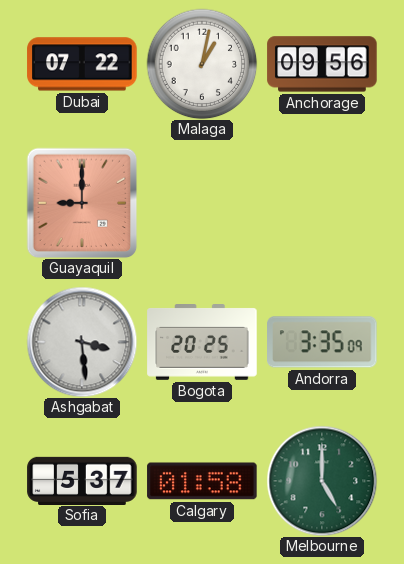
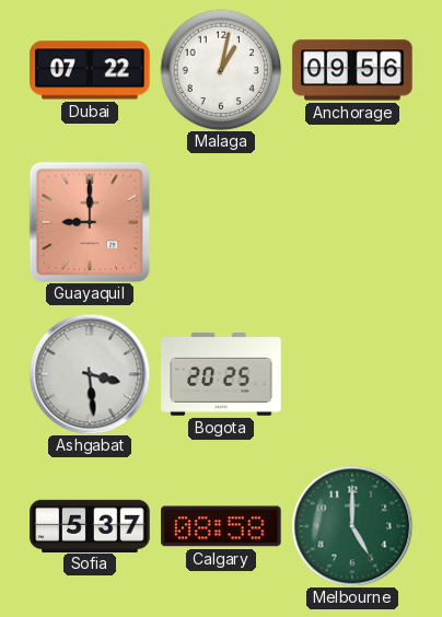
Andorra: 3:35 -> none
Calgary: 01:58 -> 08:58
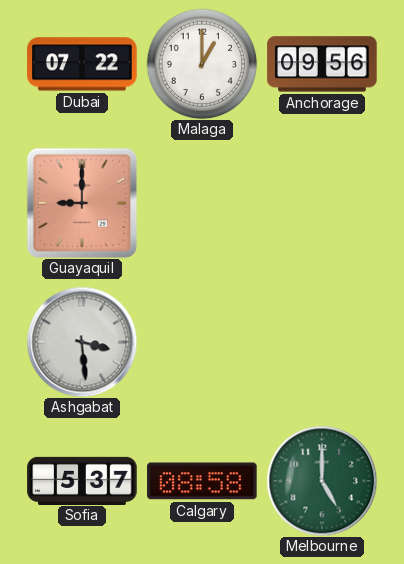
Malaga: 1:02 -> 1:00
Bogota: 20:25 -> none
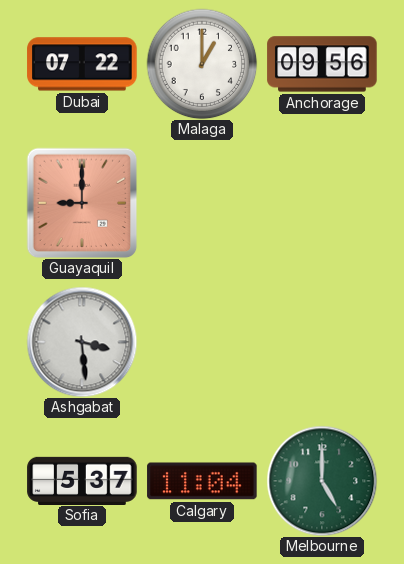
Calgary: 08:58 -> 11:04
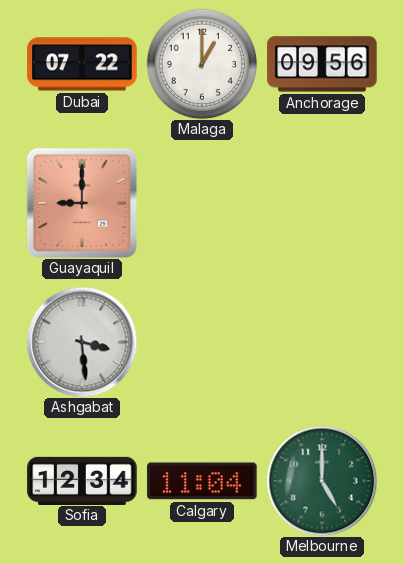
Sofia: 5:37 -> 12:34
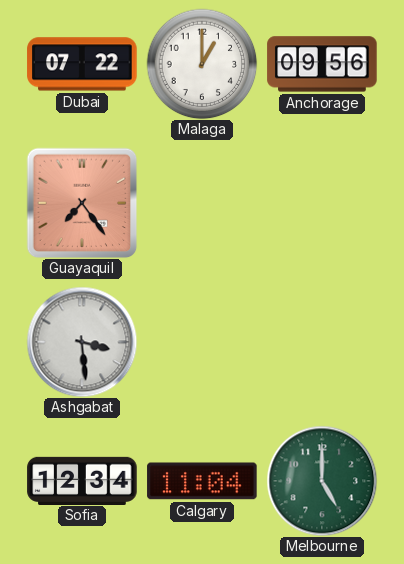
Guayaquil: 9:00 -> 7:24
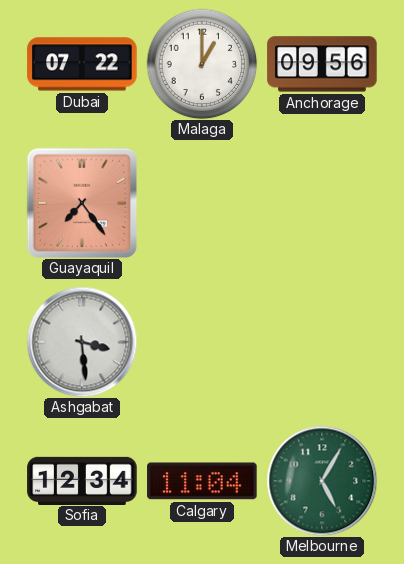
Melbourne: 5:00 -> 5:05
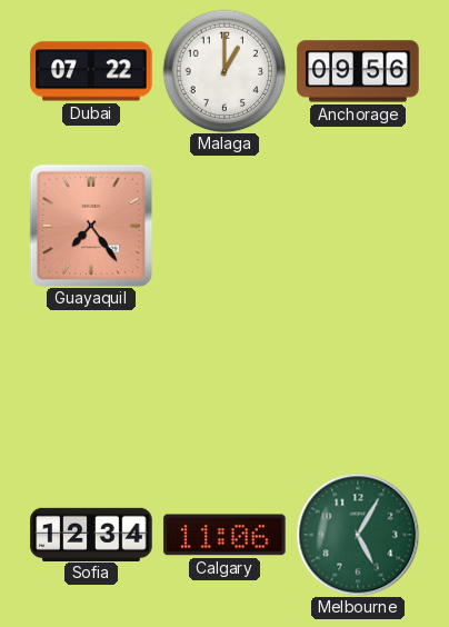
Ashgabat: 3:29 -> none
Calgary: 11:04 -> 11:06
